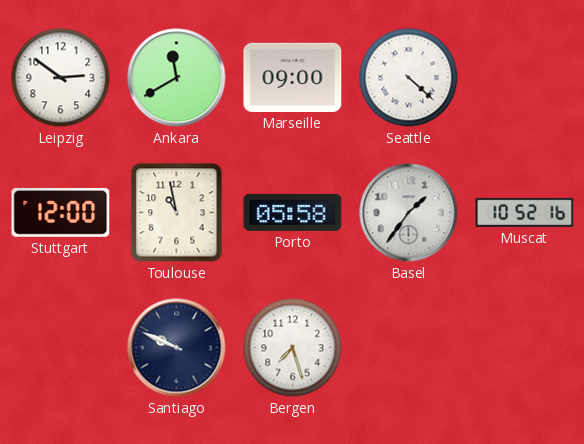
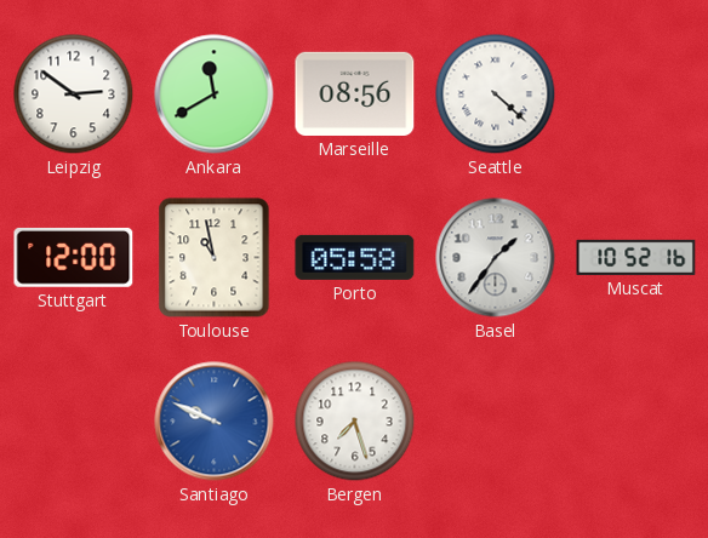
Marseille: 09:00 -> 08:56
Santiago dial: navy -> blue
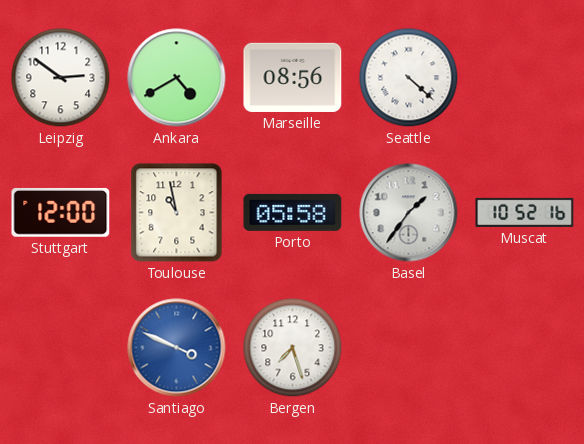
Ankara: 11:40 -> 4:40
Santiago: 9:49 -> 3:49
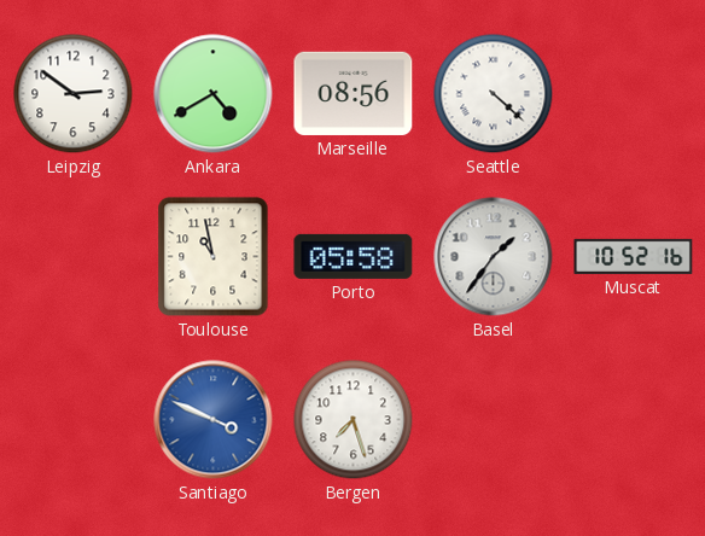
Stuttgart: 12:00 -> none
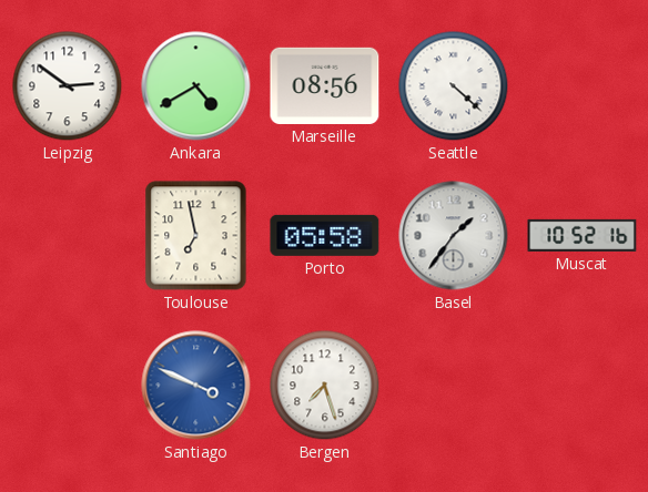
Toulouse: 10:58 -> 6:58
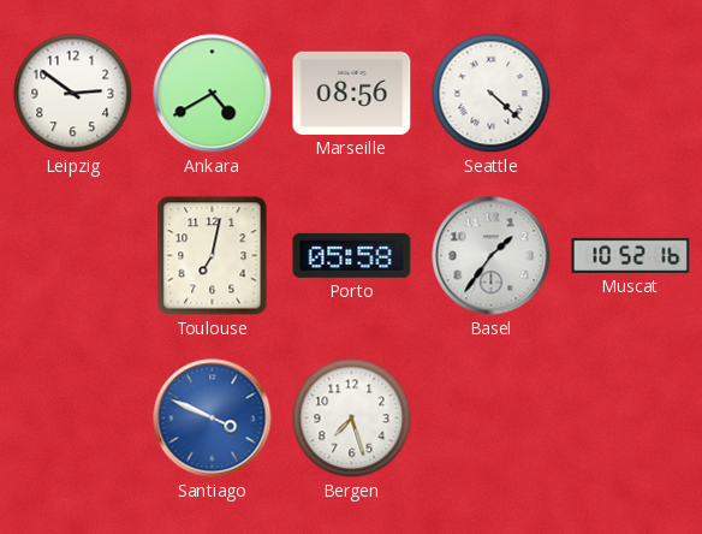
Toulouse: 6:58 -> 7:02
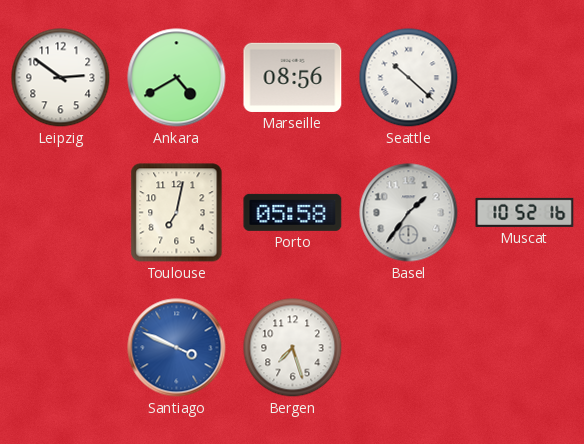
Seattle: 4:22 -> 10:22
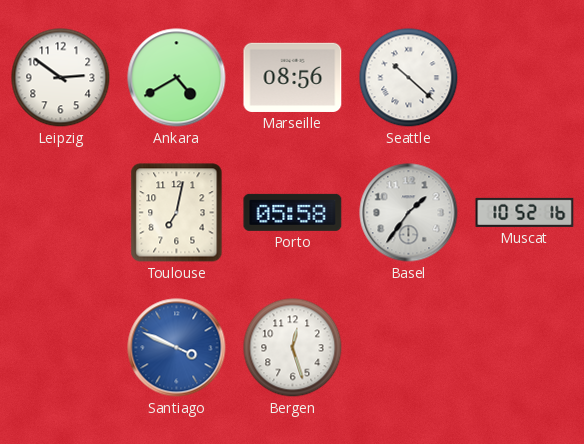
Bergen: 7:27 -> 12:27
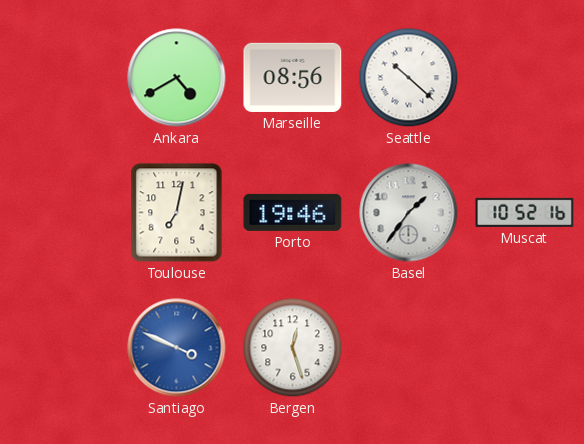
Leipzig: 2:51 -> none
Porto: 05:58 -> 19:46
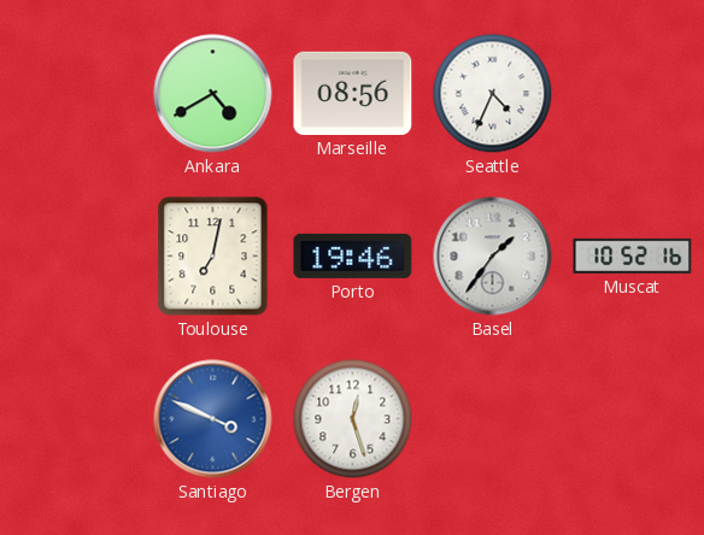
Seattle: 10:22 -> 4:34
